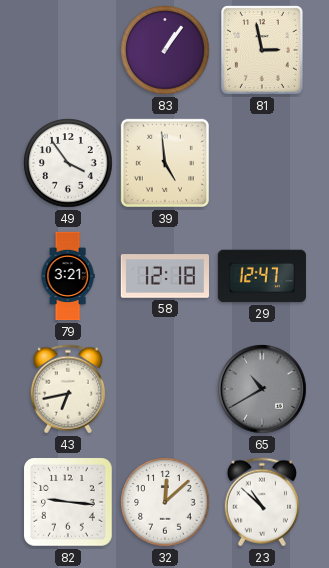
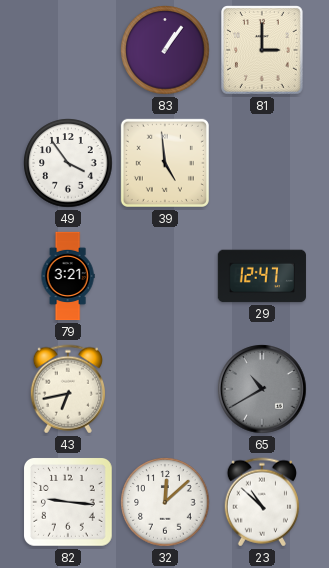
81: 2:58 -> 3:00
58: 12:18 -> none
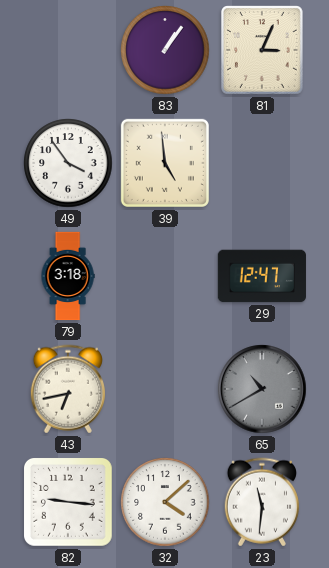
81: 3:00 -> 3:04
79: 3:21 -> 3:18
32: 12:08 -> 4:08
23: 10:52 -> 11:31
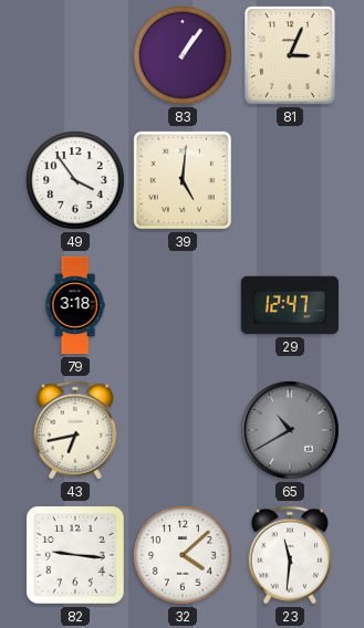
39: 4:59 -> 5:01
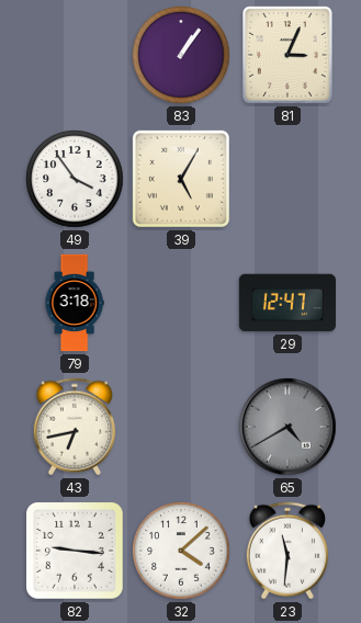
39: 5:01 -> 5:05
65: 10:40 -> 4:40
